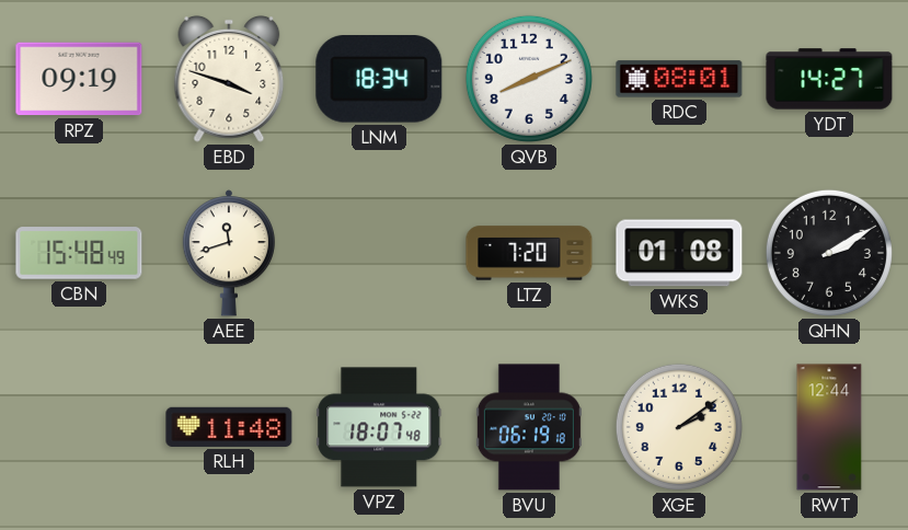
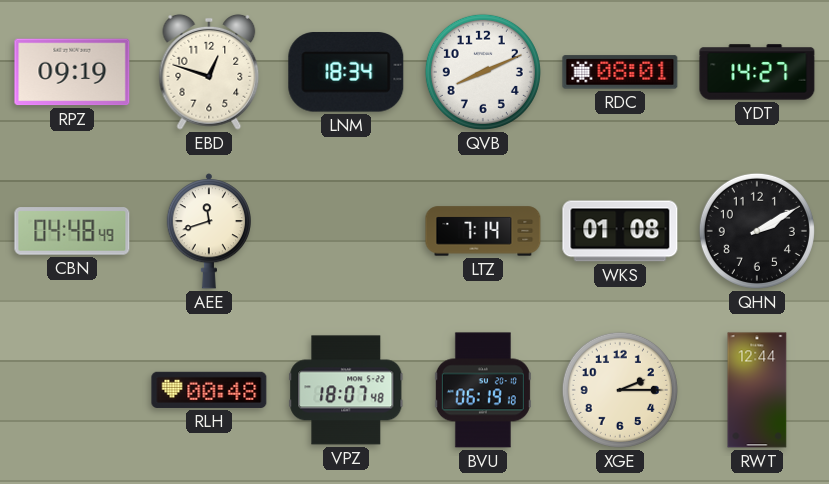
EBD: 3:48 -> 12:48
CBN: 15:48 -> 04:48
LTZ: 7:20 -> 7:14
RLH: 11:48 -> 00:48
XGE: 2:09 -> 2:15
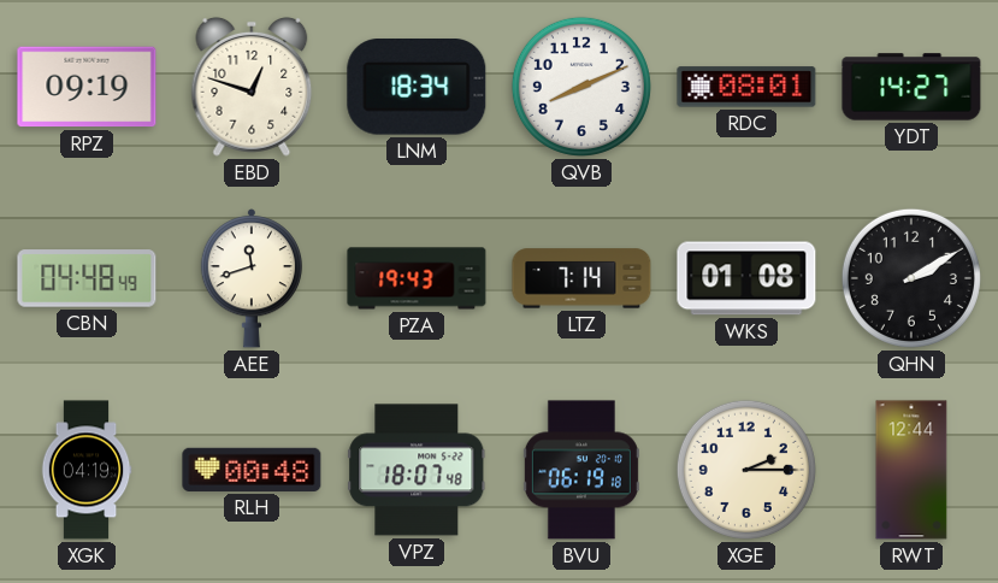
PZA: none -> 19:43
XGK: none -> 04:19
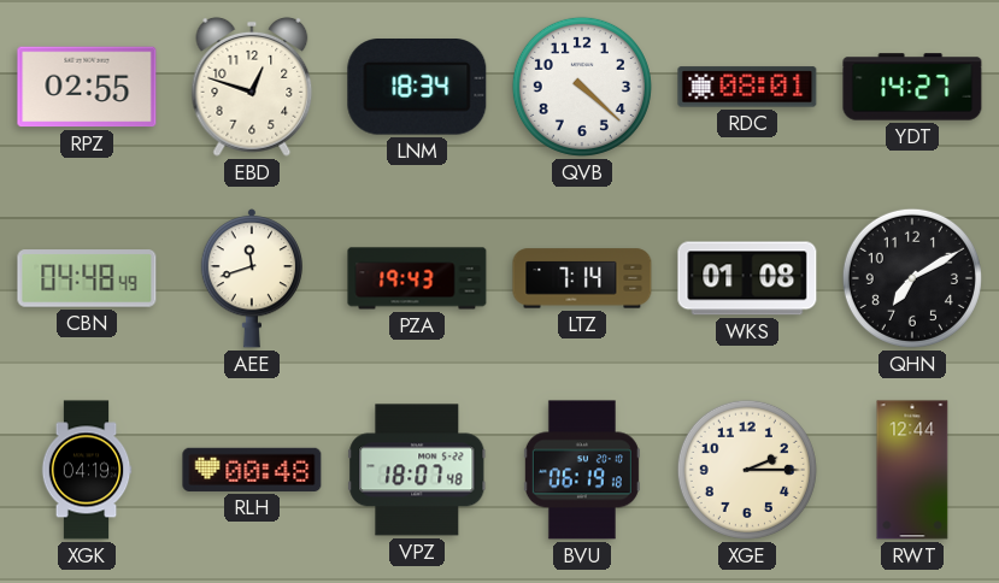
RPZ: 09:19 -> 02:55
QVB: 8:11 -> 4:22
QHN: 2:10 -> 7:10
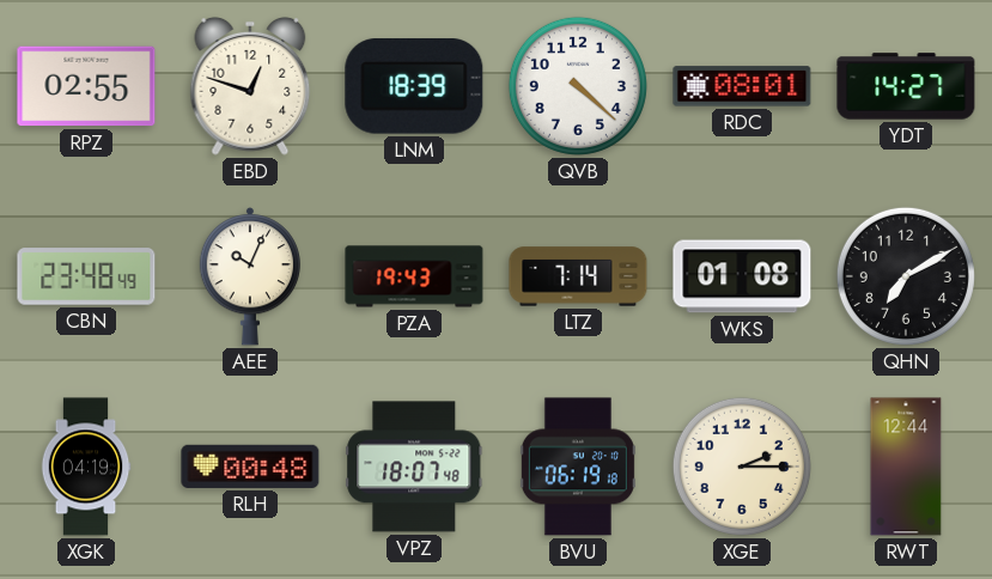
LNM: 18:34 -> 18:39
CBN: 04:48 -> 23:48
AEE: 11:42 -> 10:04
